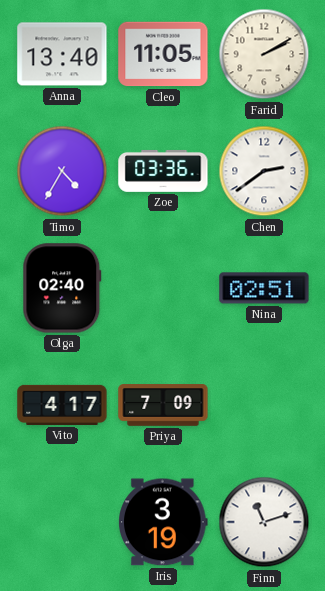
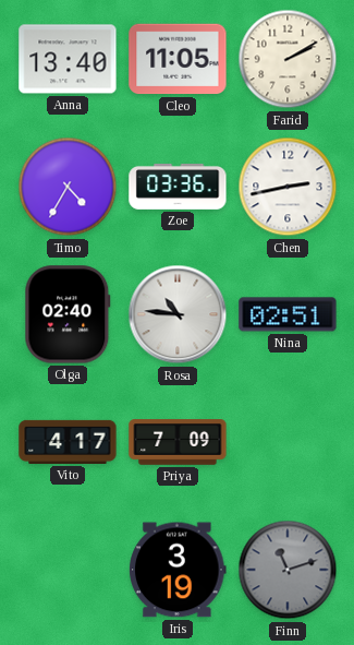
Chen: 2:39 -> 2:43
Rosa: none -> 10:46
Finn dial: white -> grey
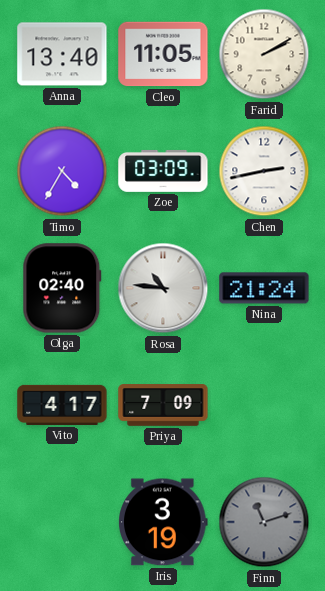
Zoe: 03:36 -> 03:09
Nina: 02:51 -> 21:24
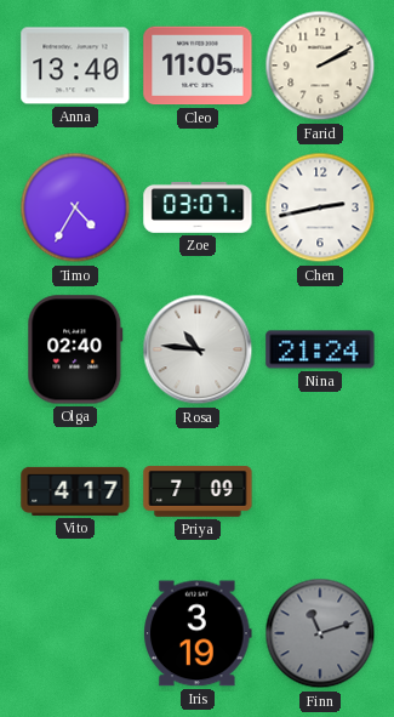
Zoe: 03:09 -> 03:07
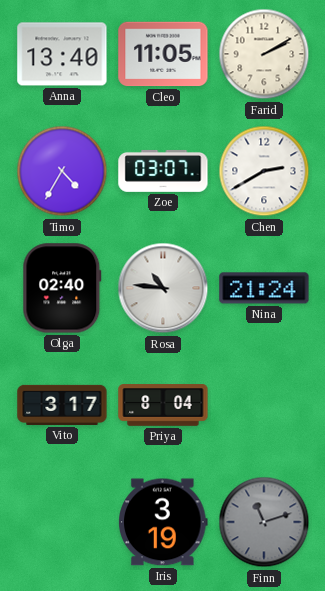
Chen: 2:43 -> 2:40
Vito: 4:17 -> 3:17
Priya: 7:09 -> 8:04
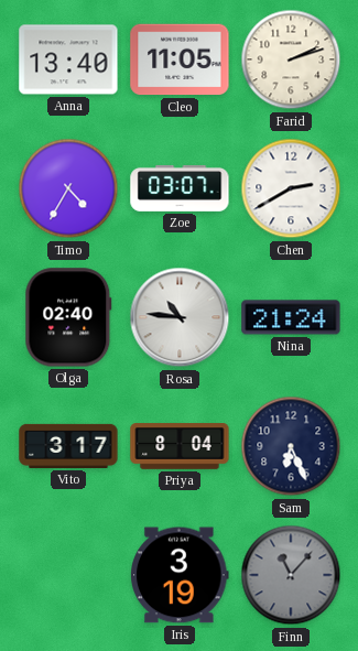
Farid: 2:10 -> 2:12
Sam: none -> 6:26
Finn: 11:12 -> 11:07
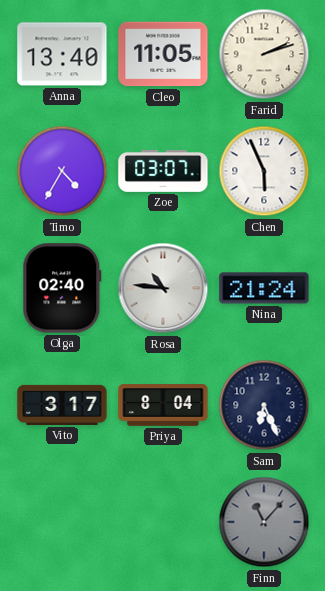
Chen: 2:40 -> 5:56
Iris: 3:19 -> none
